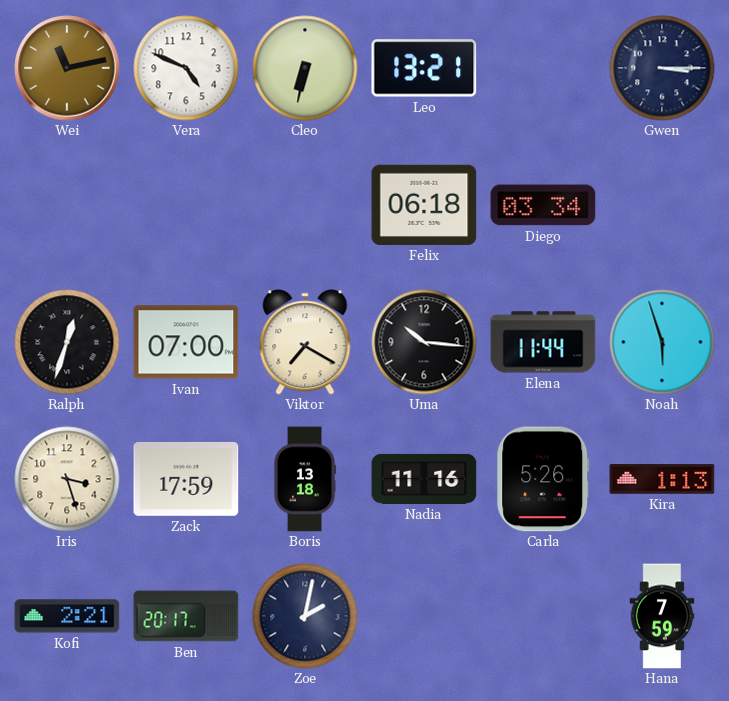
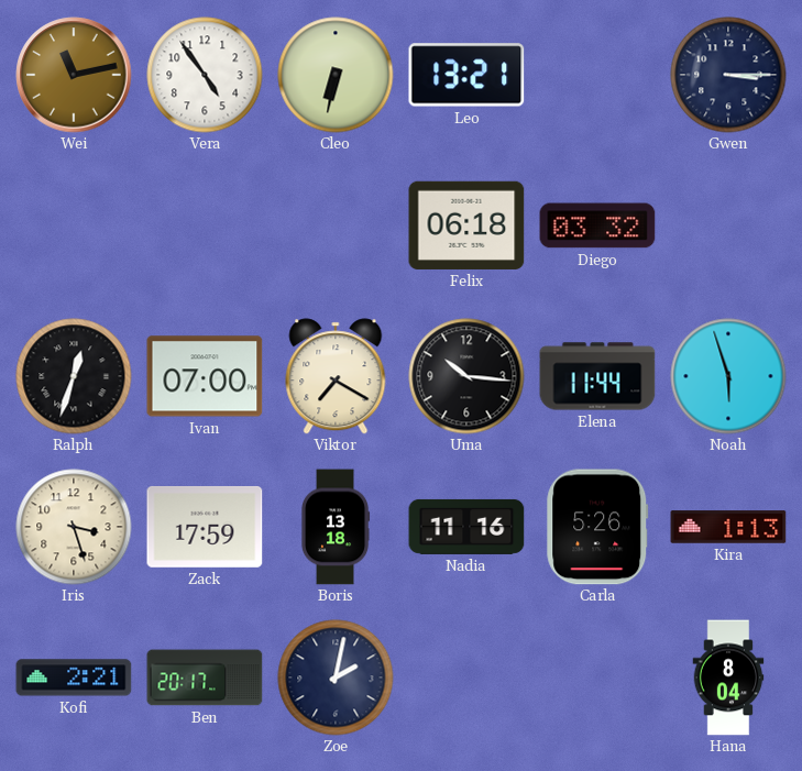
Vera: 4:49 -> 4:54
Diego: 03:34 -> 03:32
Hana: 7:59 -> 8:04
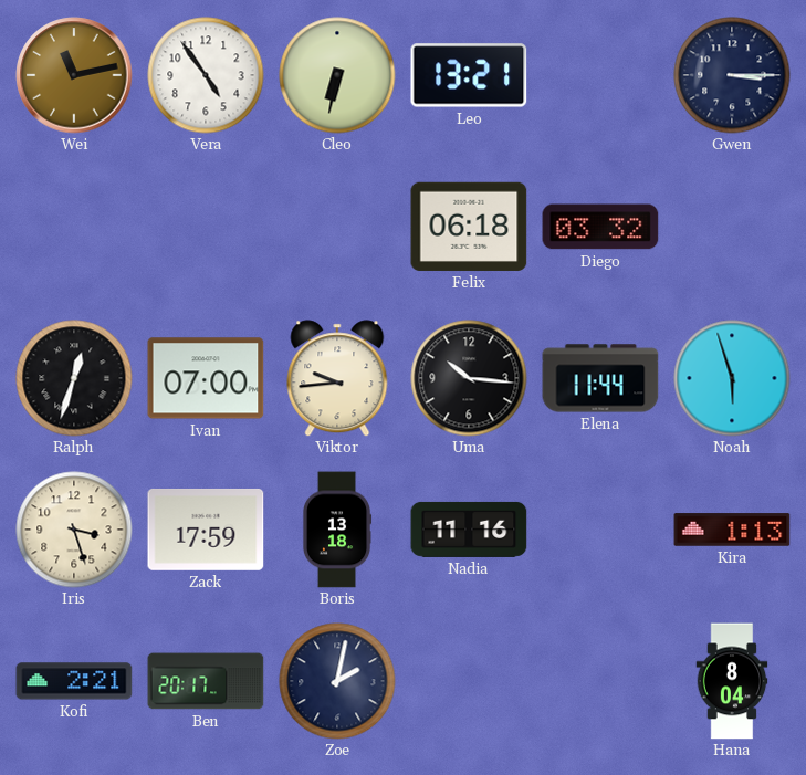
Viktor: 7:20 -> 9:44
Carla: 5:26 -> none
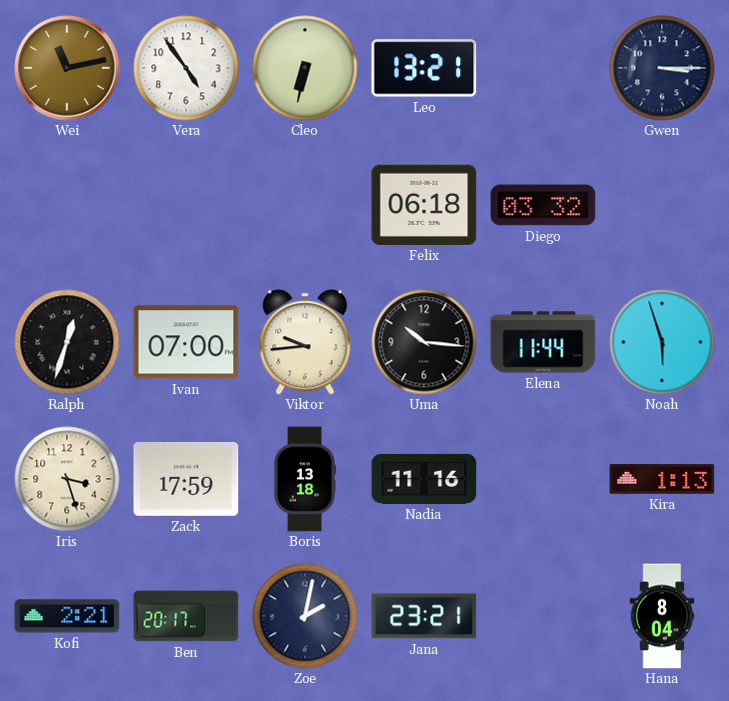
Jana: none -> 23:21
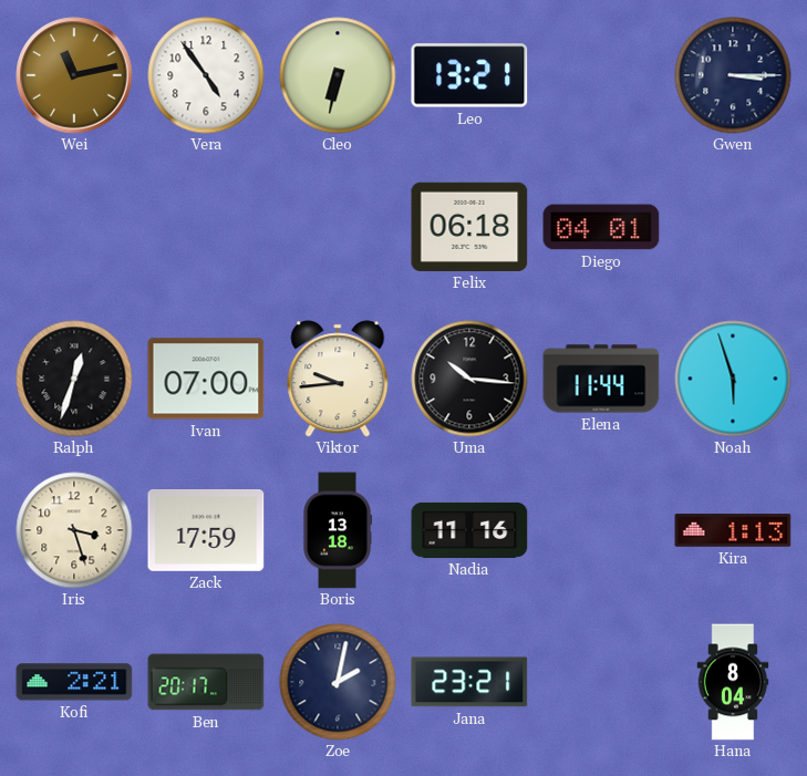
Diego: 03:32 -> 04:01
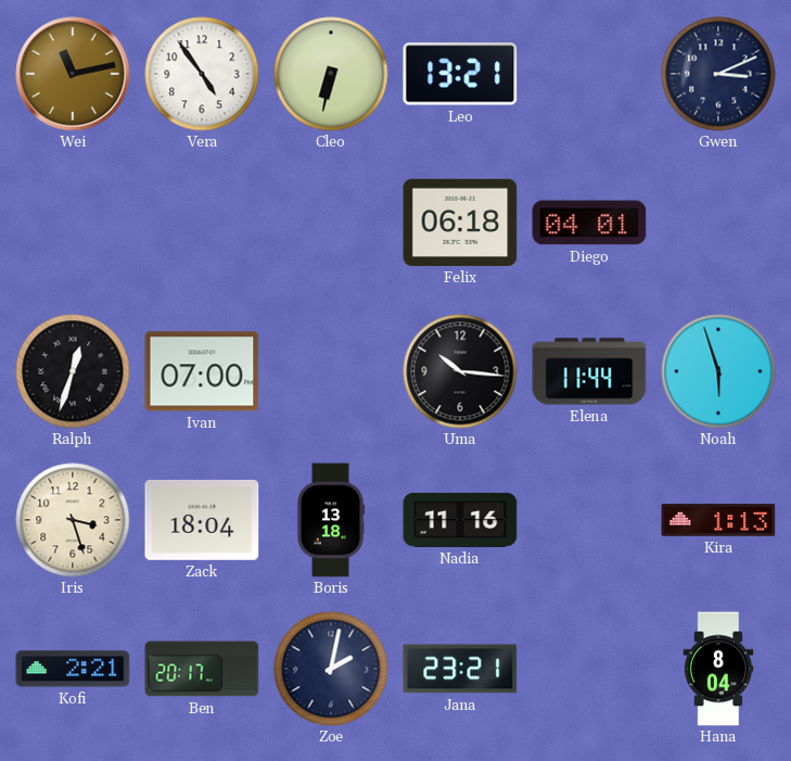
Gwen: 3:15 -> 3:11
Viktor: 9:44 -> none
Zack: 17:59 -> 18:04
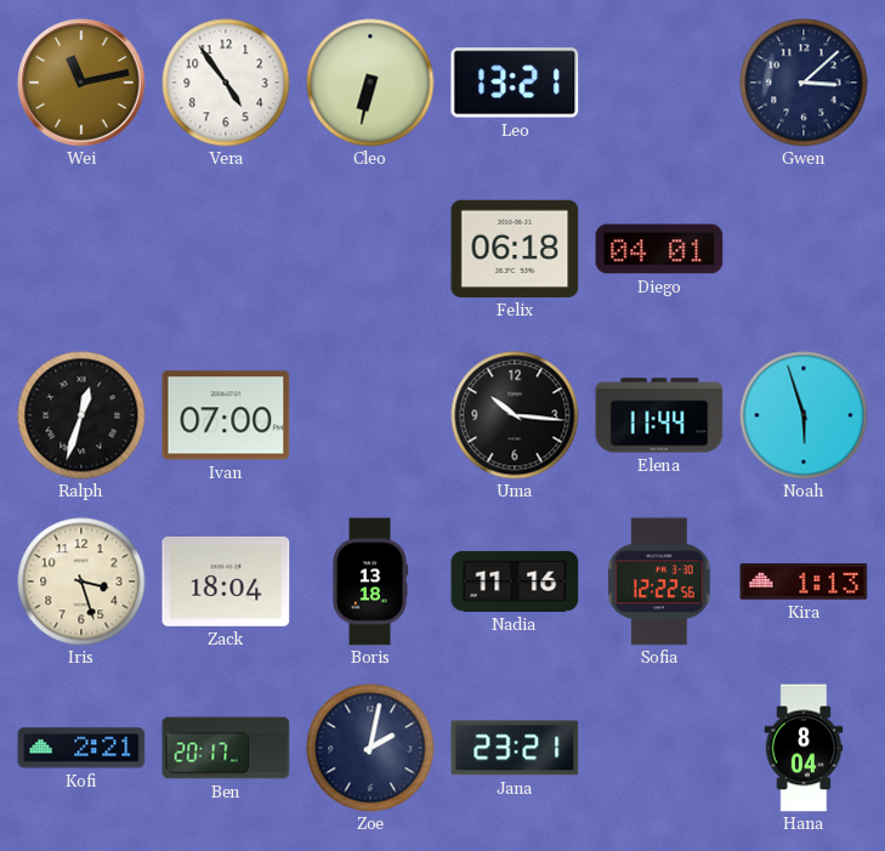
Gwen: 3:11 -> 3:08
Sofia: none -> 12:22
